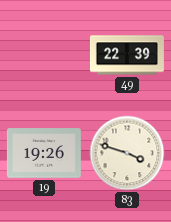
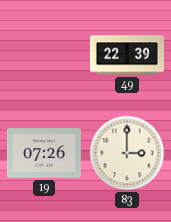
19: 19:26 -> 07:26
83: 3:48 -> 3:00
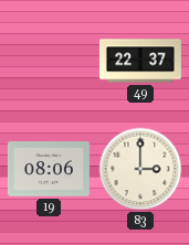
49: 22:39 -> 22:37
19: 07:26 -> 08:06
